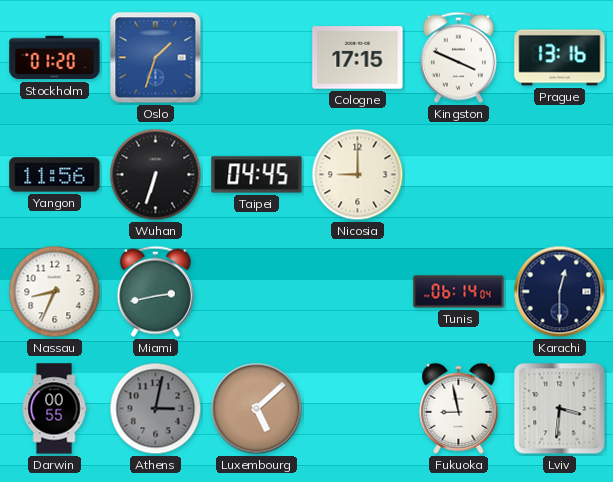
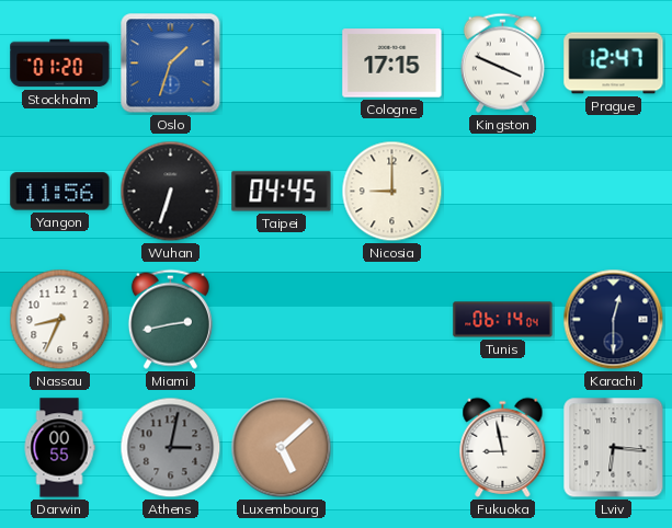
Prague: 13:16 -> 12:47
Lviv: 3:31 -> 6:16
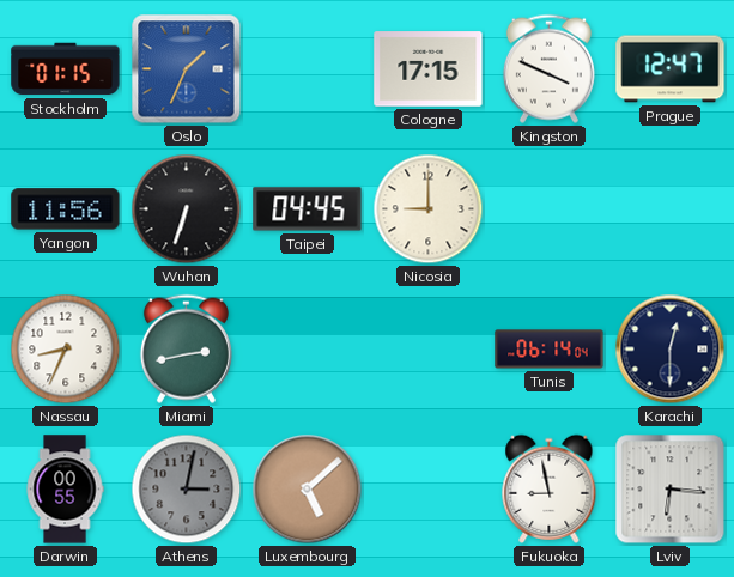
Stockholm: 01:20 -> 01:15
Oslo: 1:33 -> 1:34
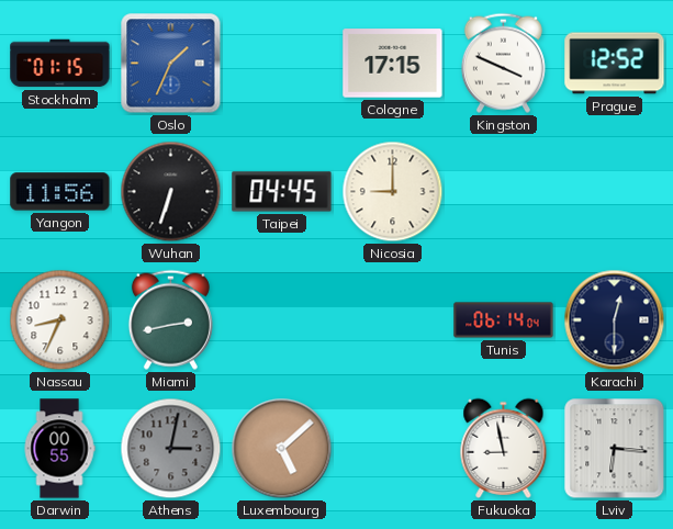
Prague: 12:47 -> 12:52
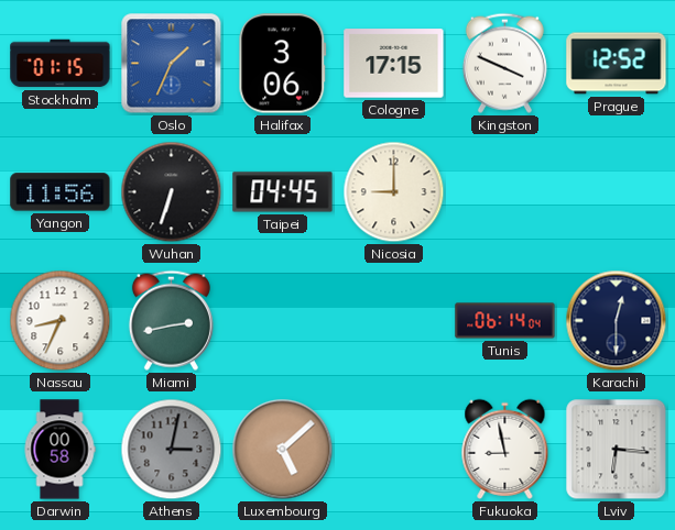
Halifax: none -> 3:06
Darwin: 00:55 -> 00:58
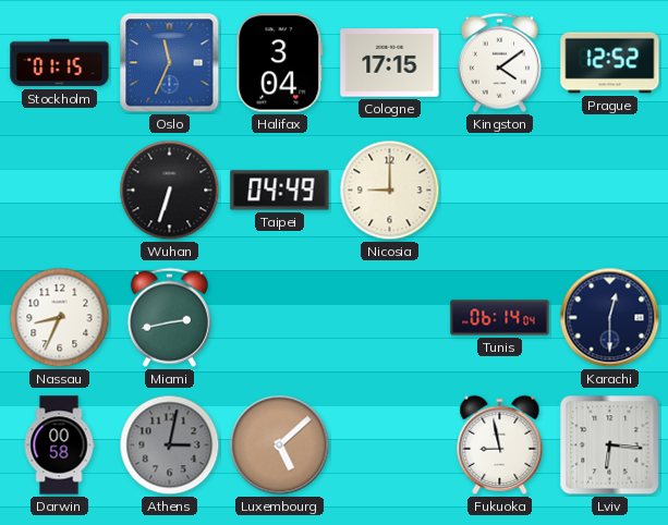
Oslo: 1:34 -> 11:34
Halifax: 3:06 -> 3:04
Kingston: 3:49 -> 4:09
Yangon: 11:56 -> none
Taipei: 04:45 -> 04:49
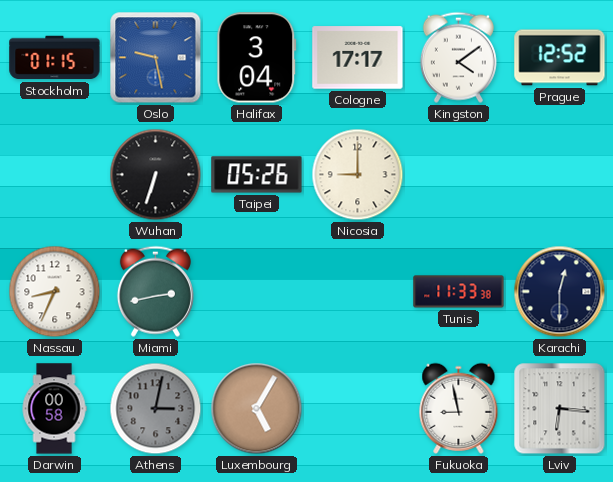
Oslo: 11:34 -> 9:28
Cologne: 17:15 -> 17:17
Taipei: 04:49 -> 05:26
Tunis: 06:14 -> 11:33
Luxembourg: 5:08 -> 5:05
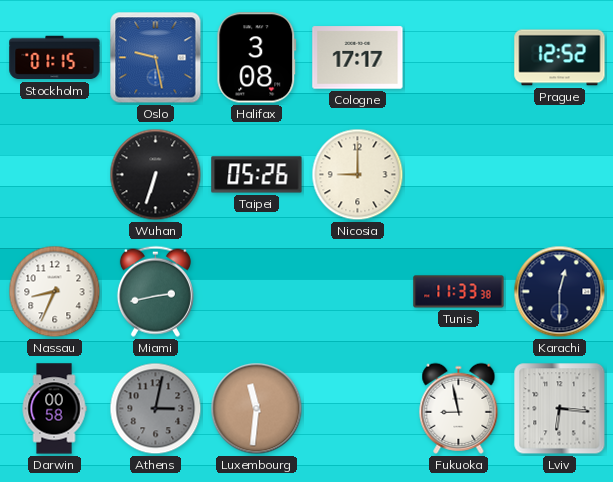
Halifax: 3:04 -> 3:08
Kingston: 4:09 -> none
Luxembourg: 5:05 -> 11:31
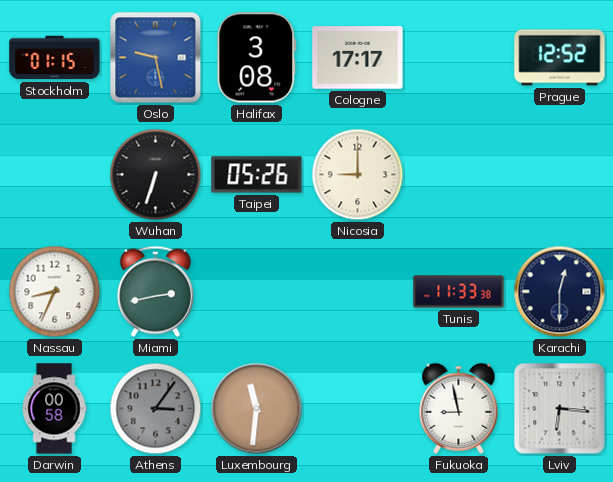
Athens: 3:02 -> 3:06
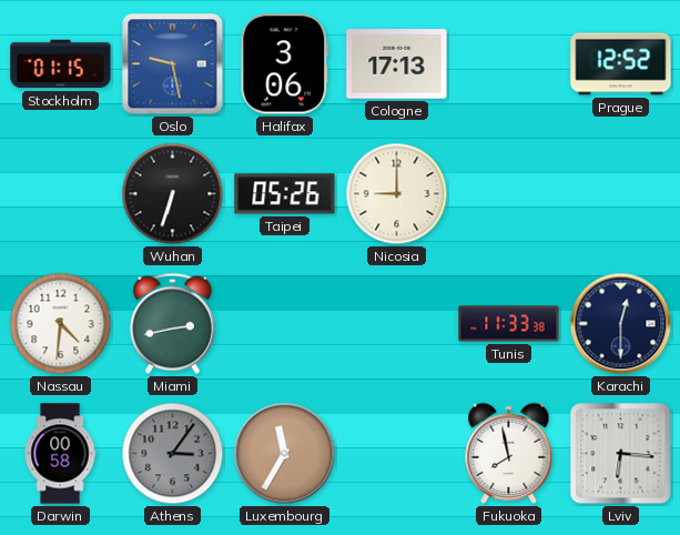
Halifax: 3:08 -> 3:06
Cologne: 17:17 -> 17:13
Nassau: 8:34 -> 4:31
Luxembourg: 11:31 -> 11:35
Fukuoka: 8:58 -> 7:58
